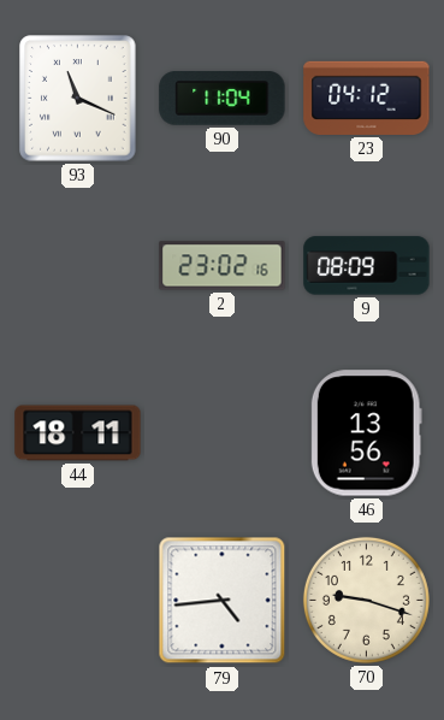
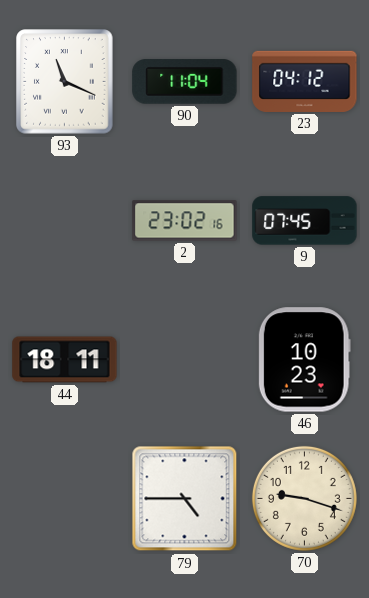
9: 08:09 -> 07:45
46: 13:56 -> 10:23
79: 4:44 -> 4:45
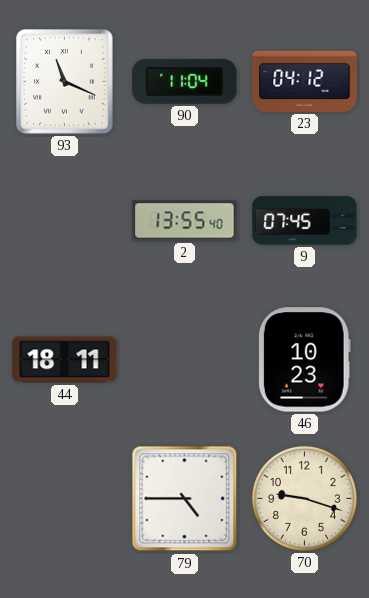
2: 23:02 -> 13:55
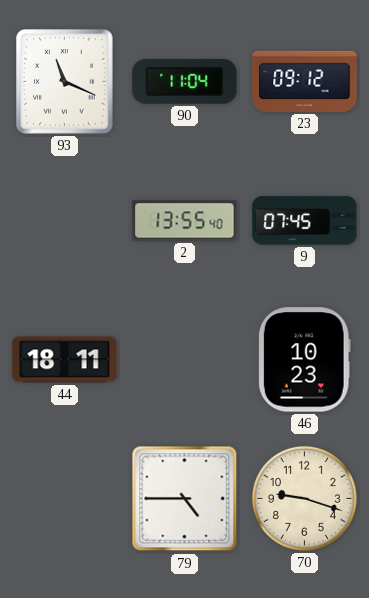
23: 04:12 -> 09:12
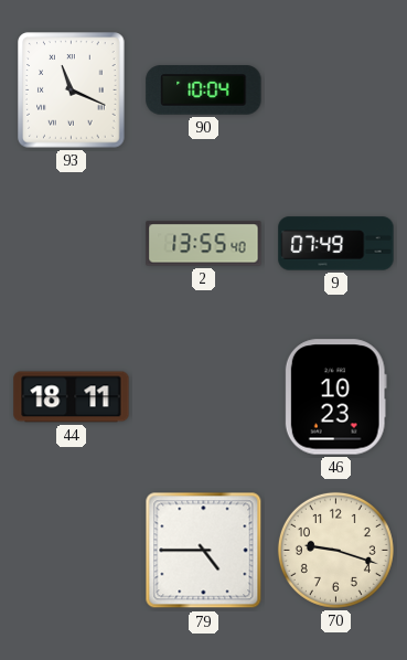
90: 11:04 -> 10:04
23: 09:12 -> none
9: 07:45 -> 07:49
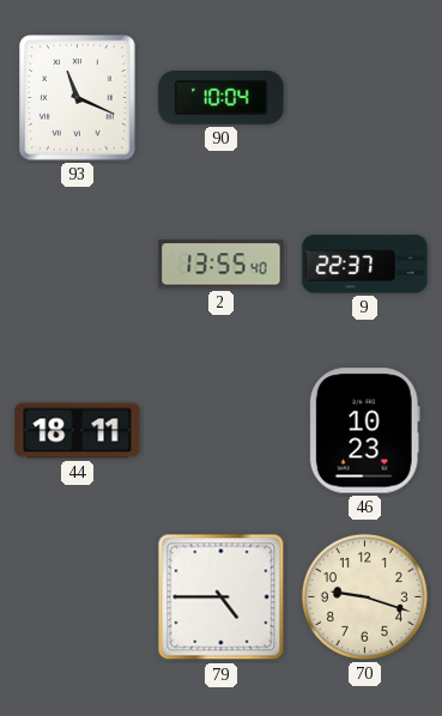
9: 07:49 -> 22:37
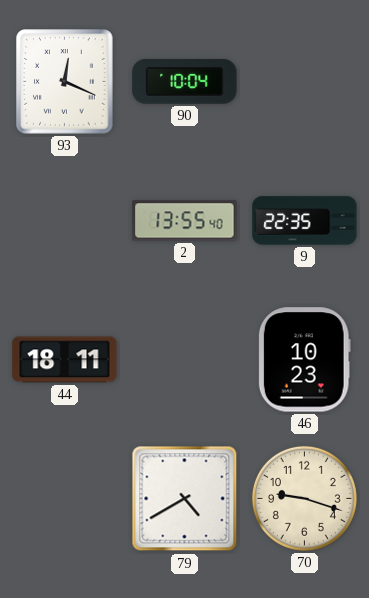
93: 11:19 -> 12:19
9: 22:37 -> 22:35
79: 4:45 -> 4:40
